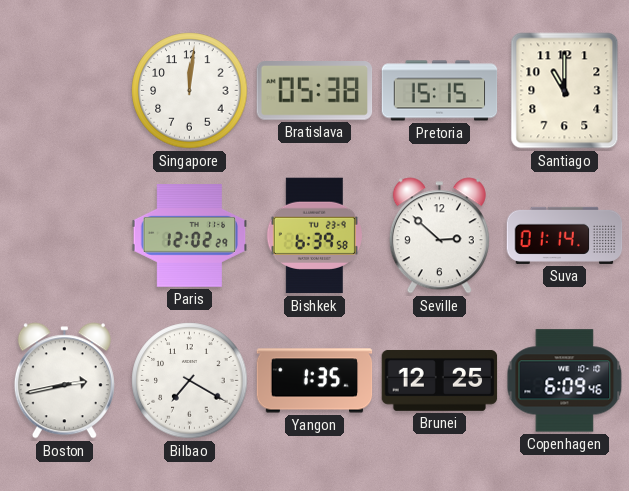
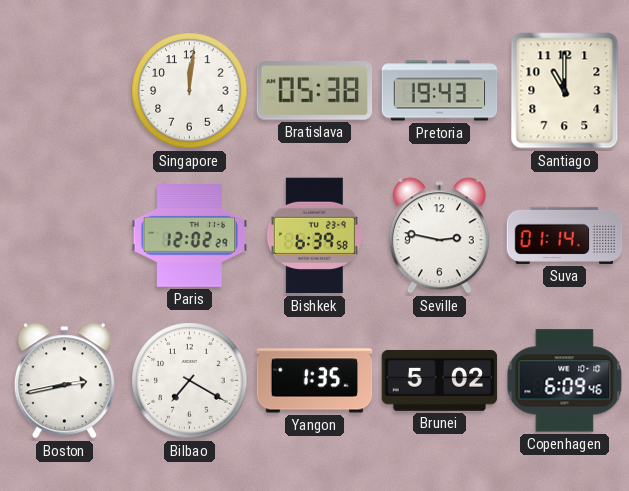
Pretoria: 15:15 -> 19:43
Seville: 2:52 -> 2:47
Brunei: 12:25 -> 5:02
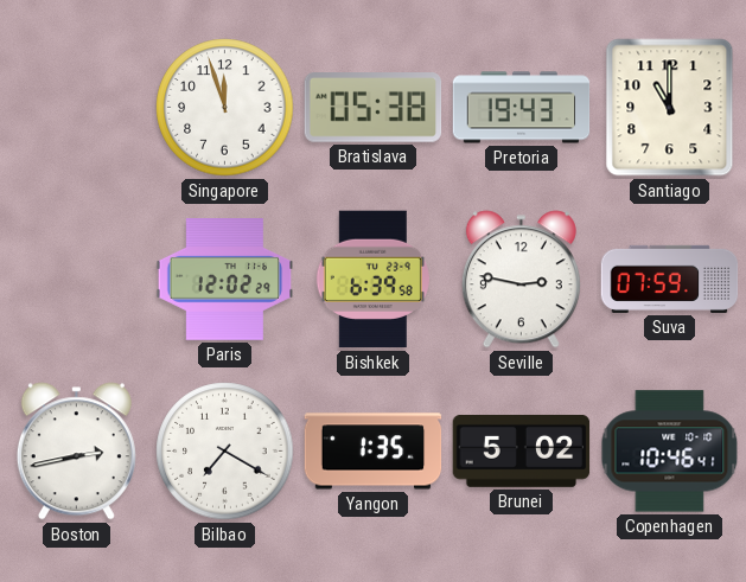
Singapore: 12:01 -> 11:57
Suva: 01:14 -> 07:59
Copenhagen: 6:09 -> 10:46
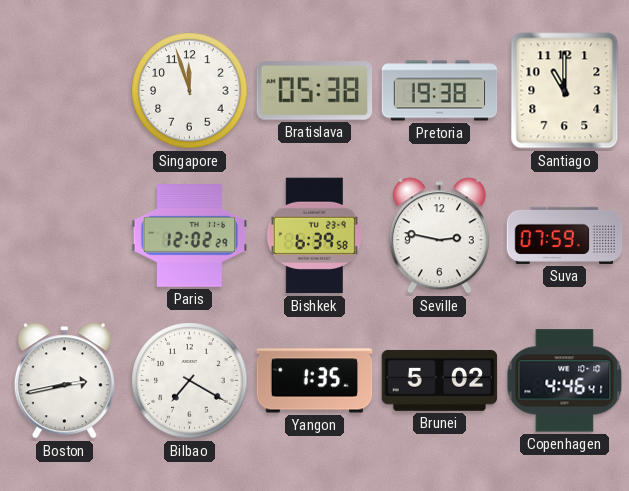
Pretoria: 19:43 -> 19:38
Copenhagen: 10:46 -> 4:46
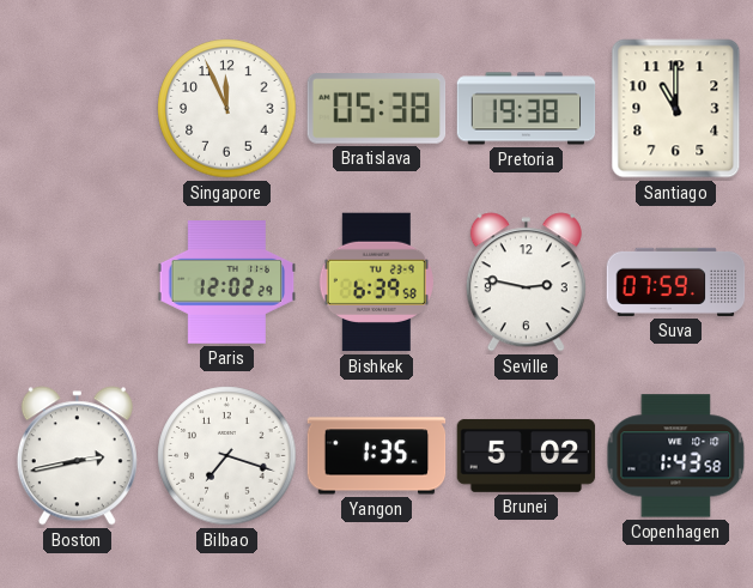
Singapore: 11:57 -> 11:56
Bilbao: 7:20 -> 7:18
Copenhagen: 4:46 -> 1:43
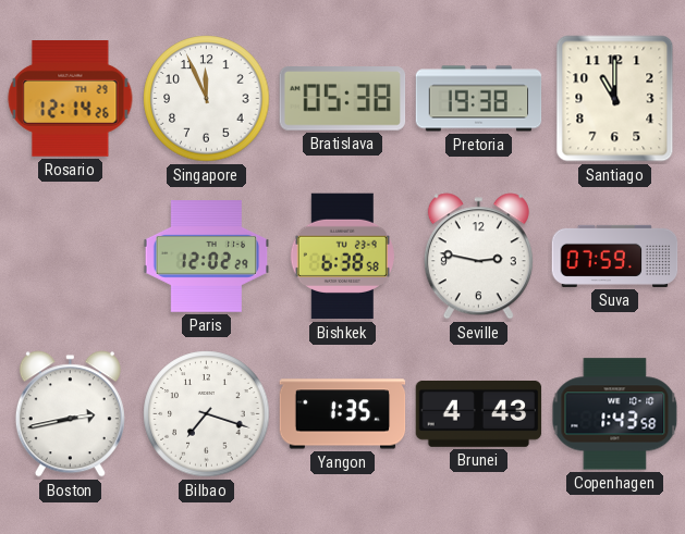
Rosario: none -> 12:14
Bishkek: 6:39 -> 6:38
Brunei: 5:02 -> 4:43
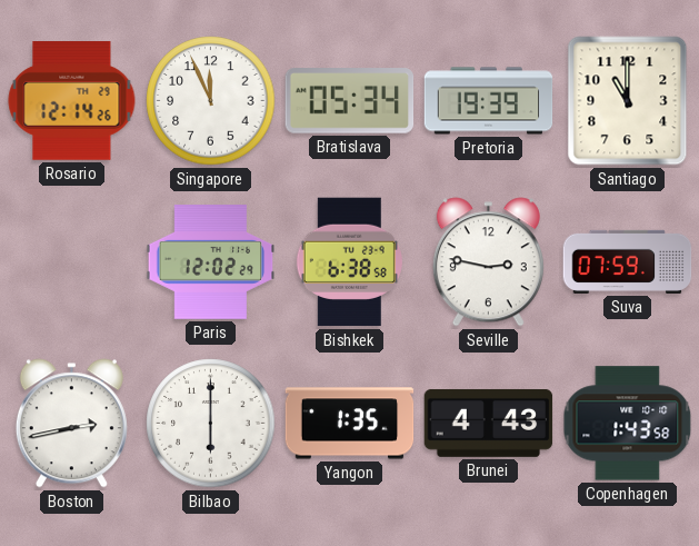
Bratislava: 05:38 -> 05:34
Pretoria: 19:38 -> 19:39
Bilbao: 7:18 -> 6:00
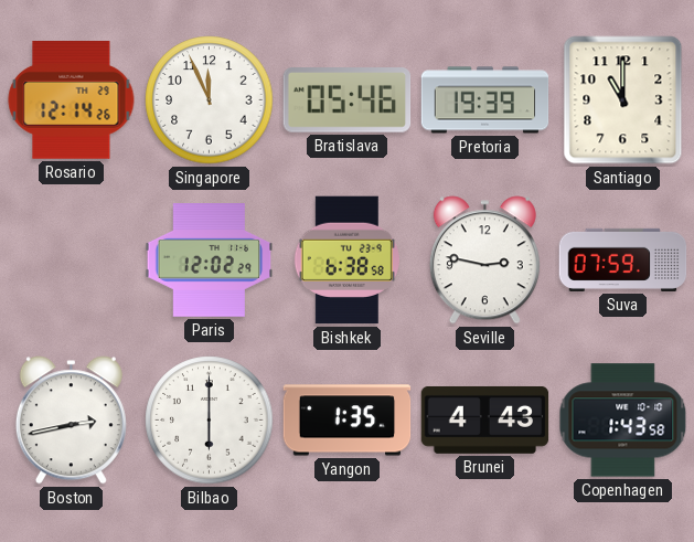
Bratislava: 05:34 -> 05:46
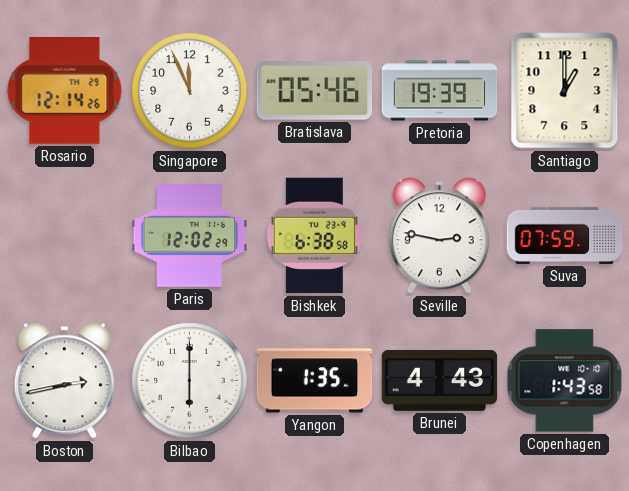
Santiago: 11:00 -> 1:00
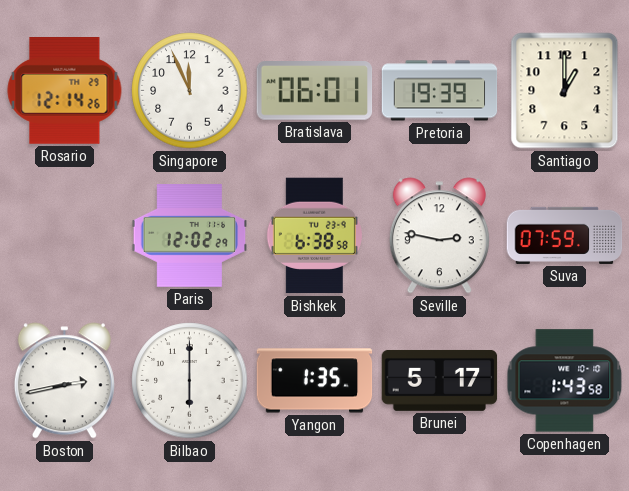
Bratislava: 05:46 -> 06:01
Brunei: 4:43 -> 5:17
